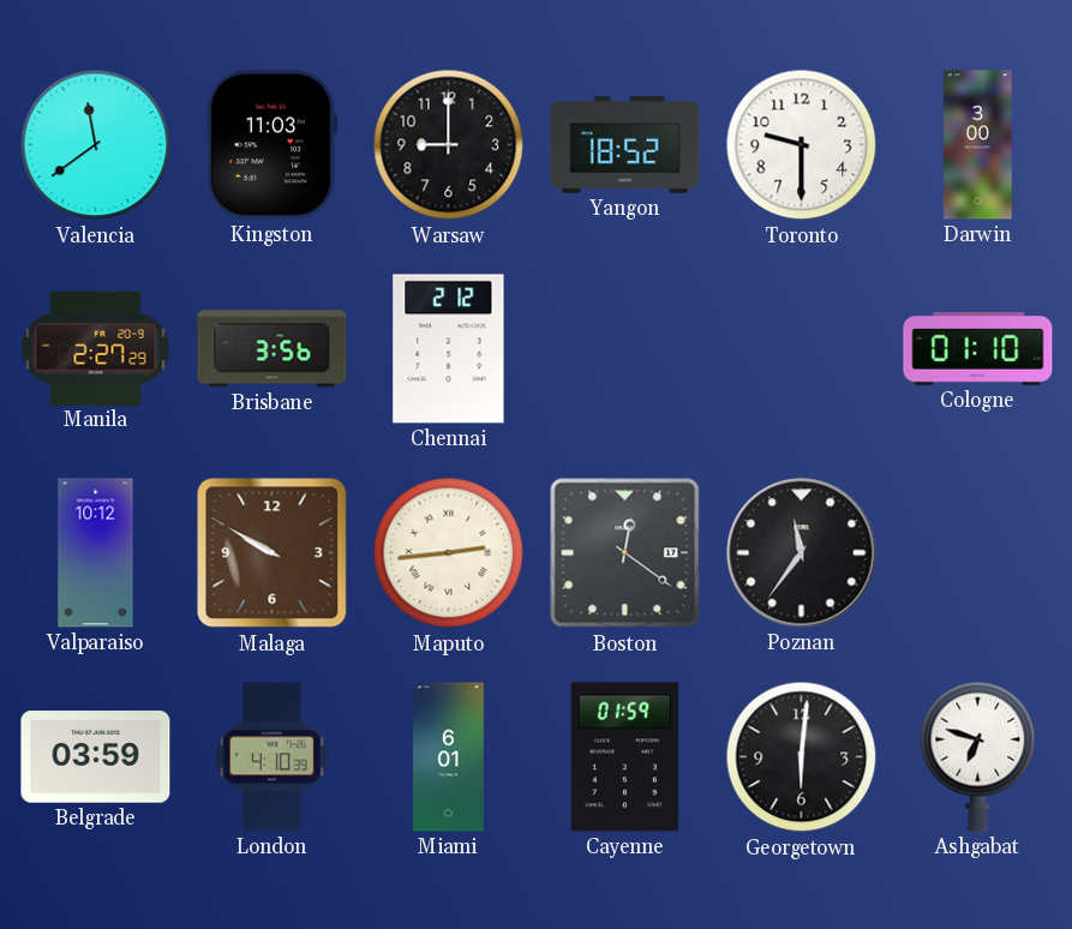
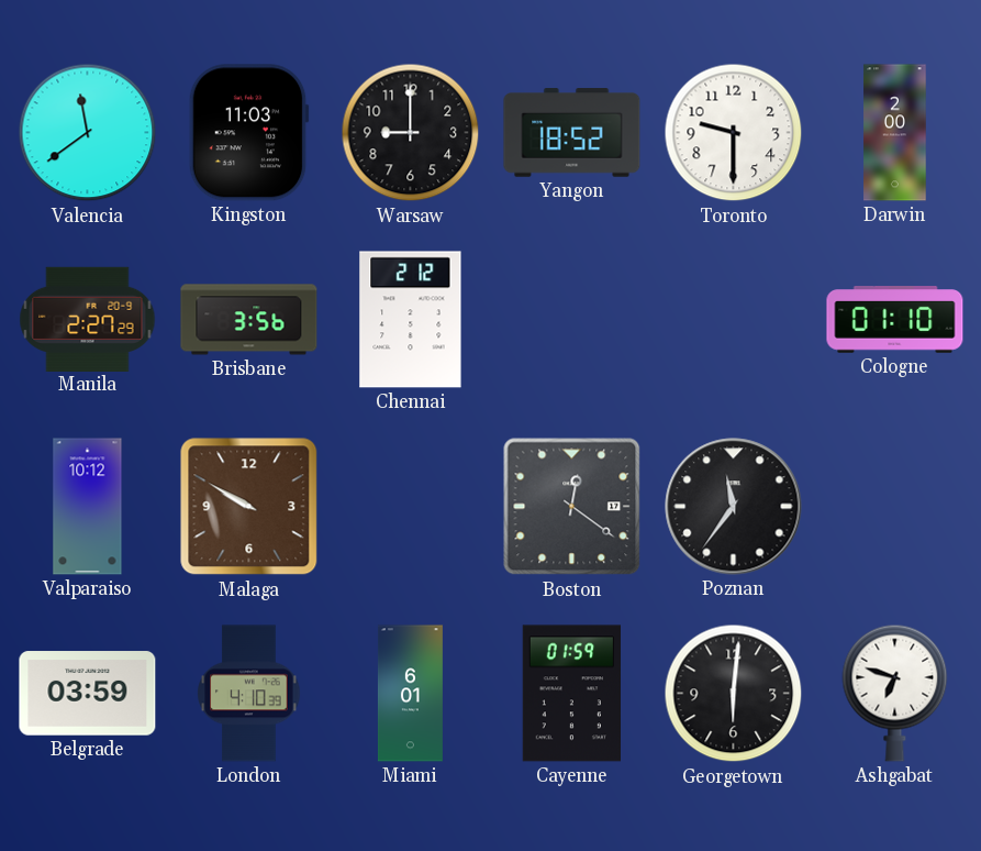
Darwin: 3:00 -> 2:00
Maputo: 2:44 -> none
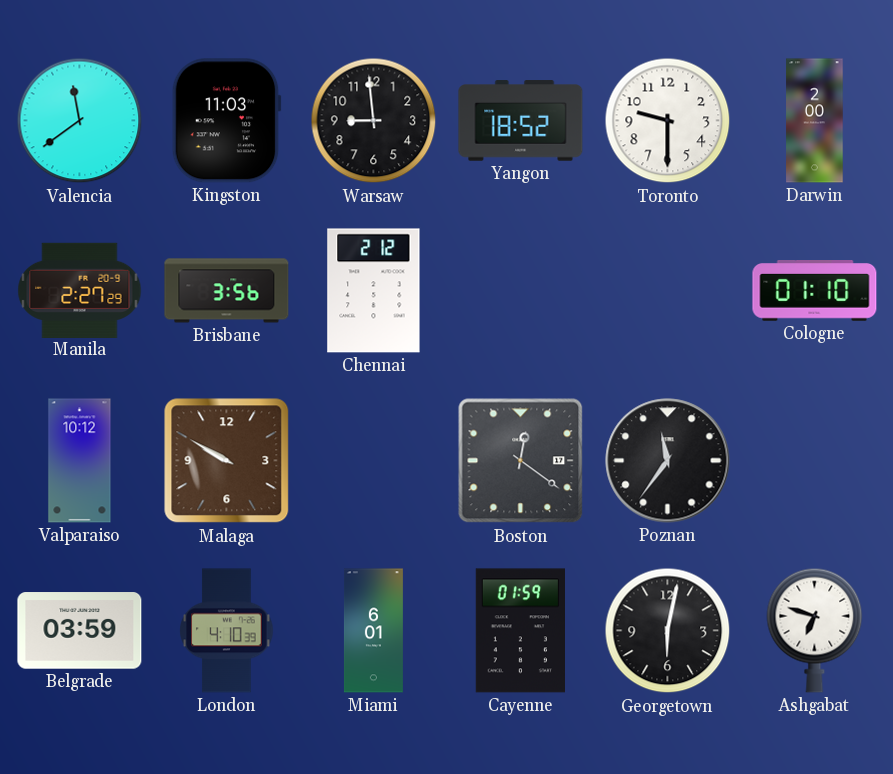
Warsaw: 9:00 -> 8:59
Georgetown: 6:01 -> 6:02
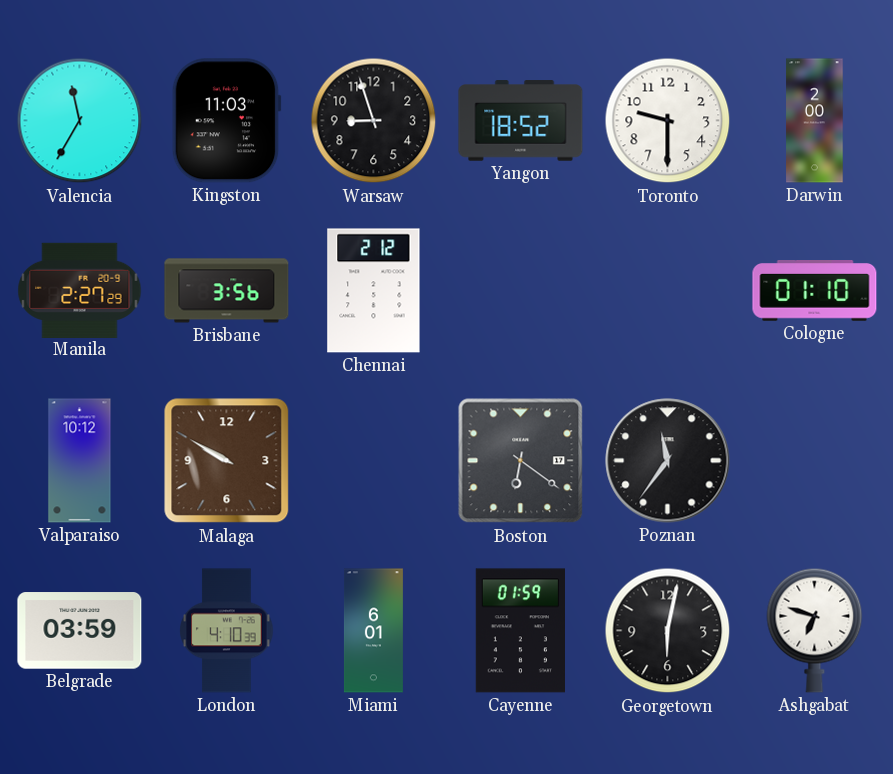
Valencia: 11:39 -> 11:35
Warsaw: 8:59 -> 8:57
Boston: 12:21 -> 6:21
